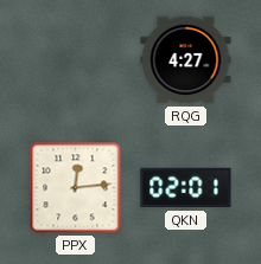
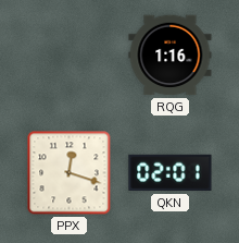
RQG: 4:27 -> 1:16
PPX: 12:14 -> 12:18
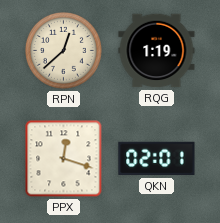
RPN: none -> 12:38
RQG: 1:16 -> 1:19
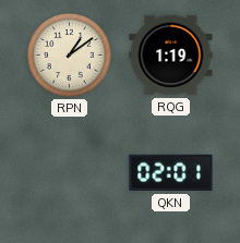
RPN: 12:38 -> 1:09
PPX: 12:18 -> none
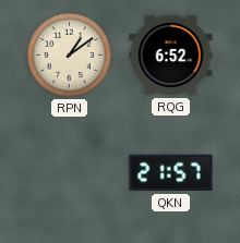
RQG: 1:19 -> 6:52
QKN: 02:01 -> 21:57
